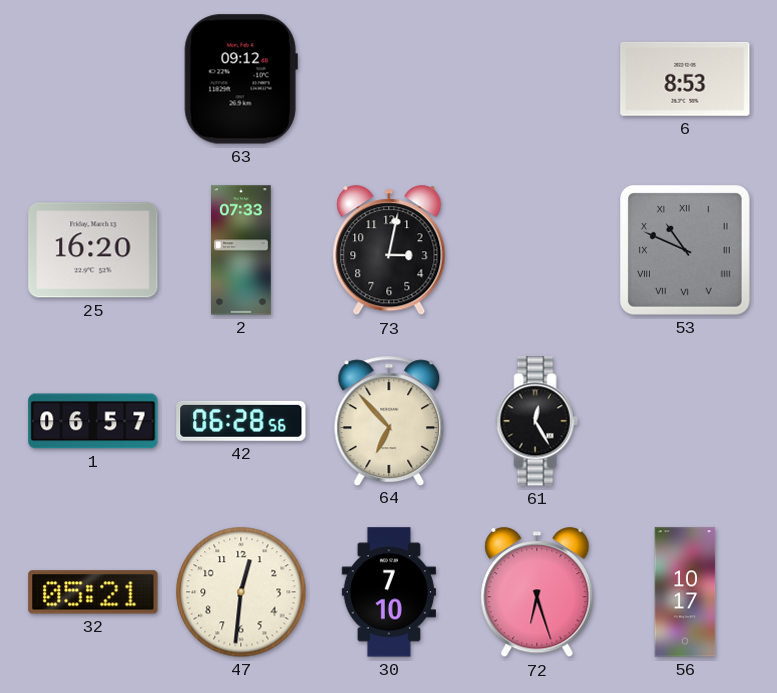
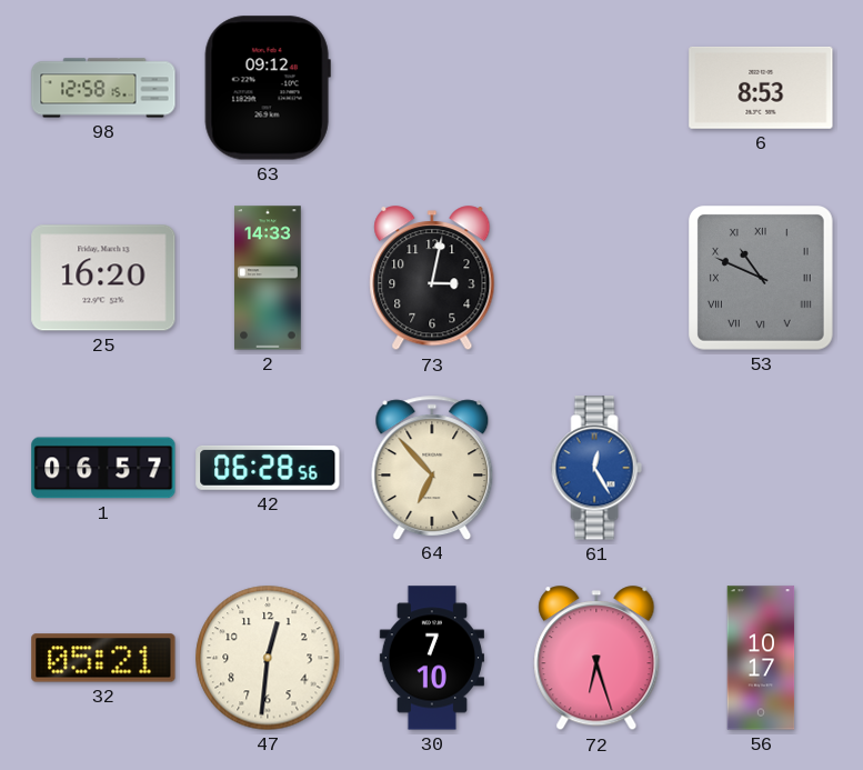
98: none -> 12:58
2: 07:33 -> 14:33
61 dial: black -> blue
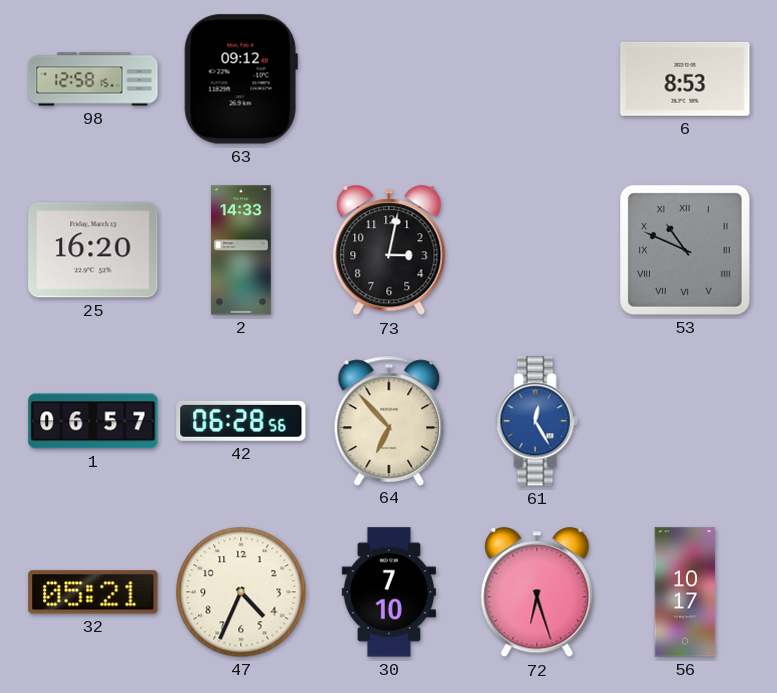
47: 12:31 -> 4:34
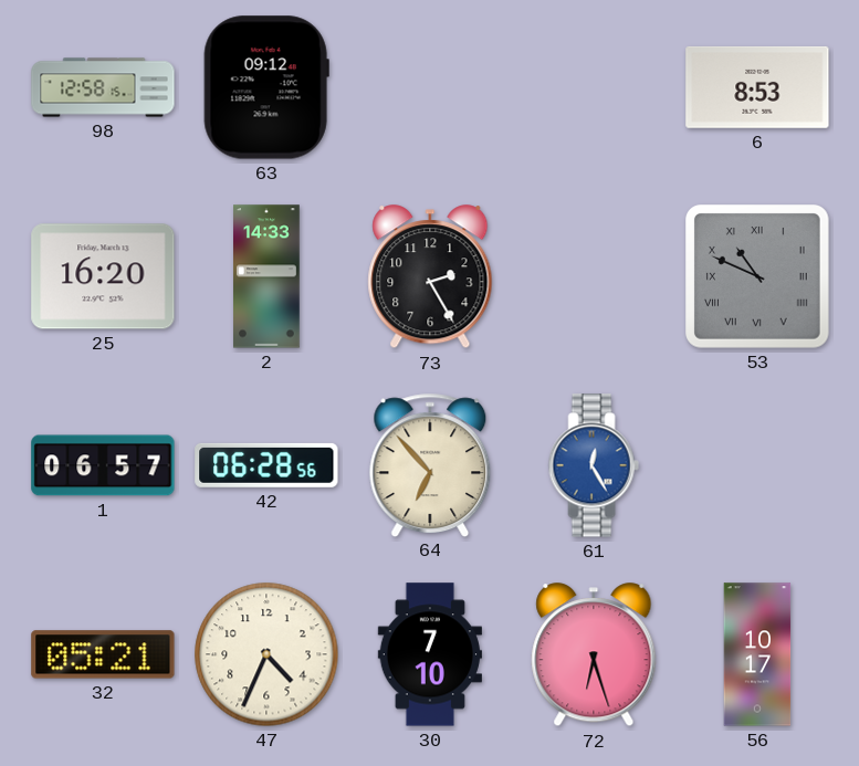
73: 3:02 -> 2:25
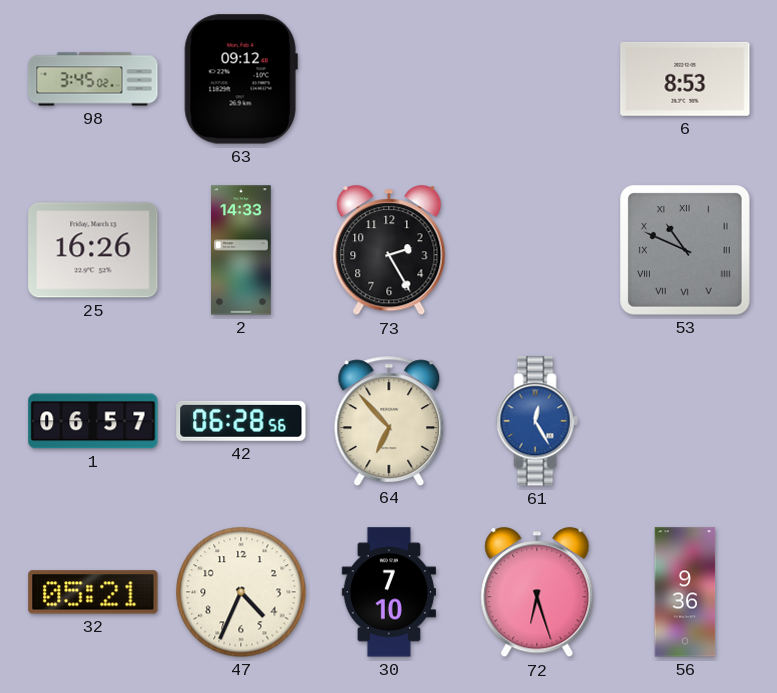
98: 12:58 -> 3:45
25: 16:20 -> 16:26
56: 10:17 -> 9:36
